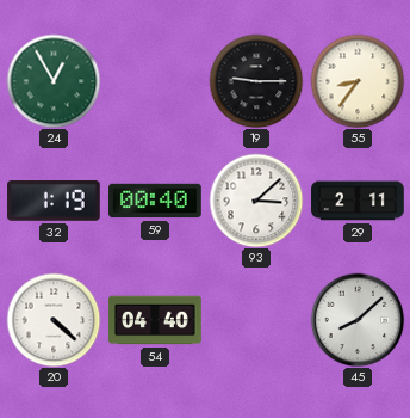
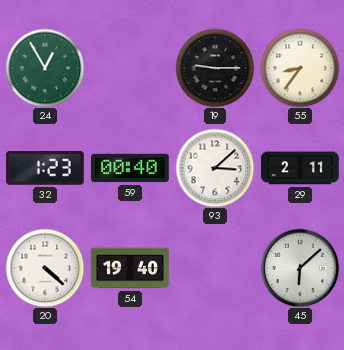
32: 1:19 -> 1:23
54: 04:40 -> 19:40
45: 8:08 -> 6:08
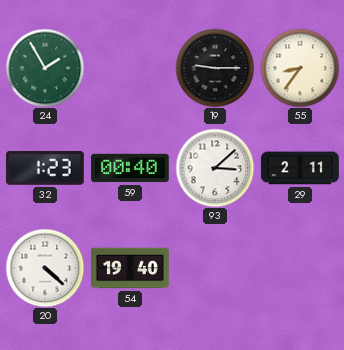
24: 12:55 -> 1:55
45: 6:08 -> none
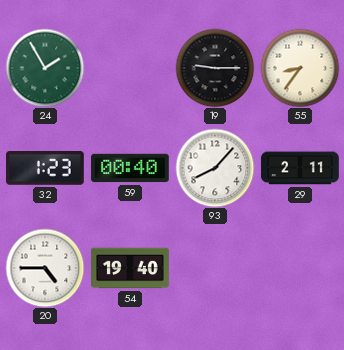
93: 3:08 -> 8:07
20: 4:22 -> 4:45
